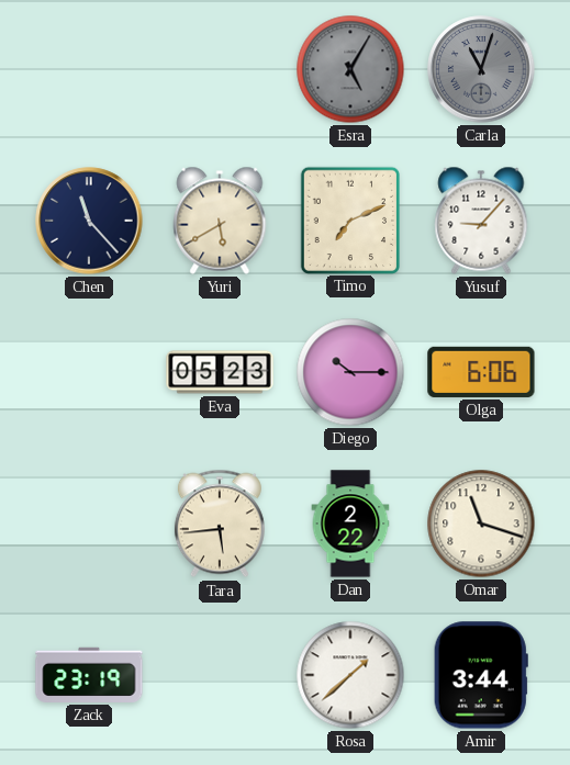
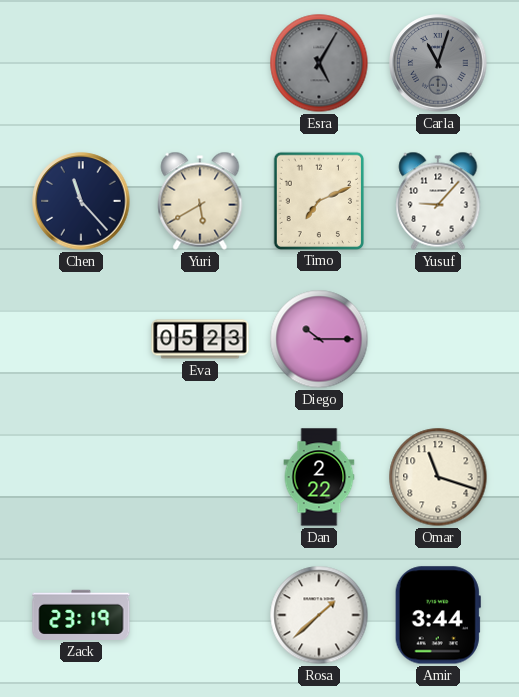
Olga: 6:06 -> none
Tara: 5:44 -> none
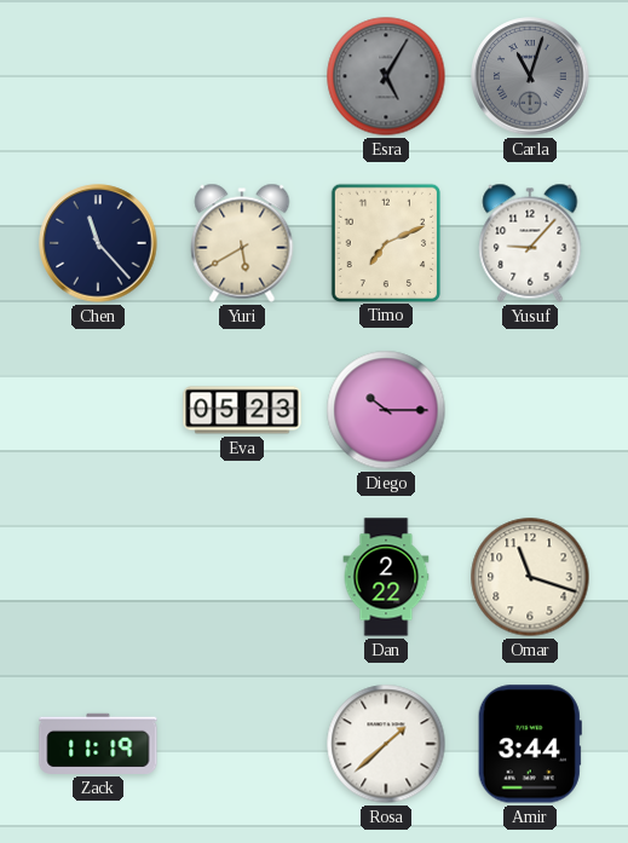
Zack: 23:19 -> 11:19
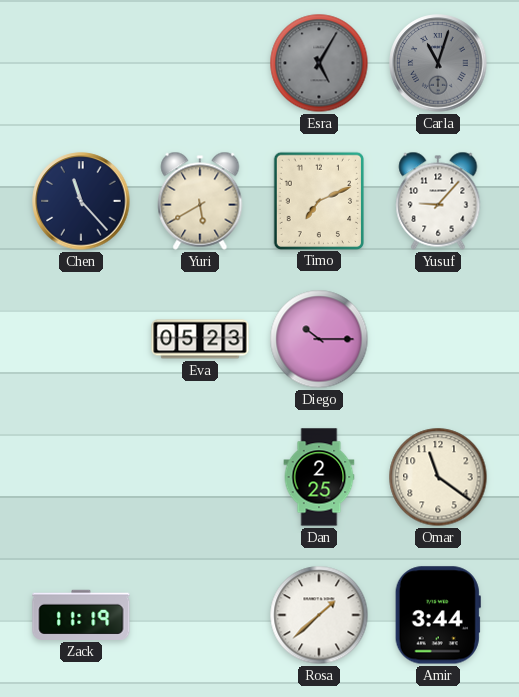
Dan: 2:22 -> 2:25
Omar: 11:18 -> 11:21
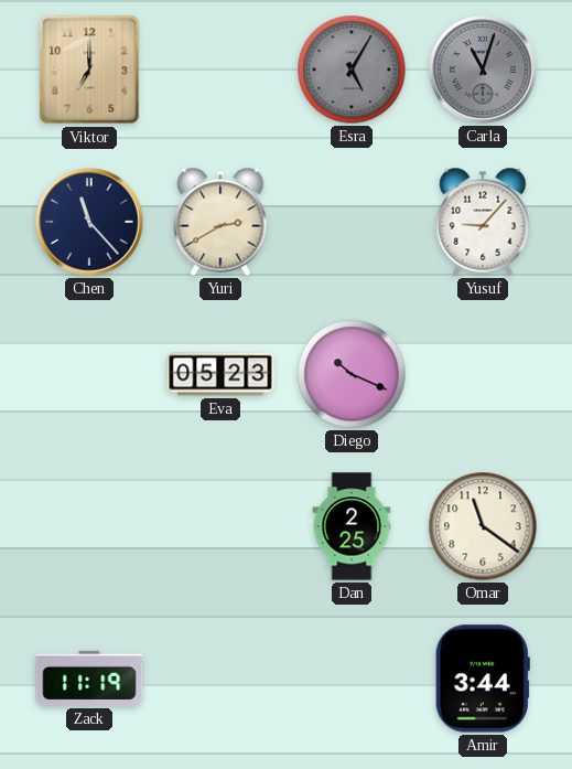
Viktor: none -> 7:00
Yuri: 5:40 -> 2:40
Timo: 7:11 -> none
Diego: 10:15 -> 10:19
Rosa: 1:38 -> none
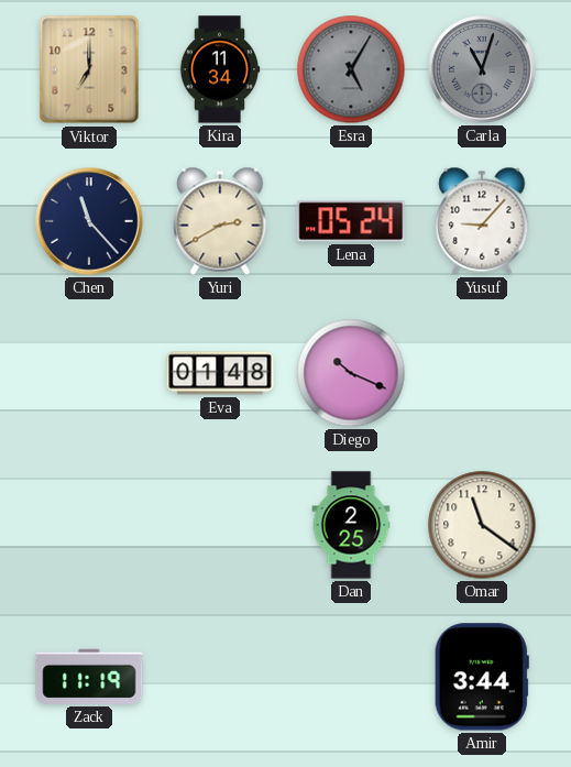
Kira: none -> 11:34
Lena: none -> 05:24
Eva: 05:23 -> 01:48
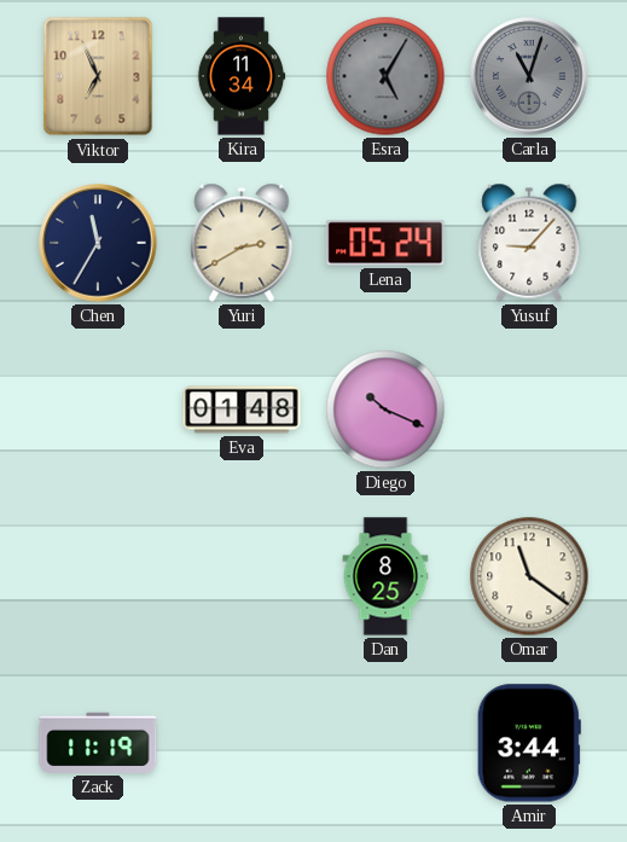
Viktor: 7:00 -> 6:56
Chen: 11:23 -> 11:35
Dan: 2:25 -> 8:25
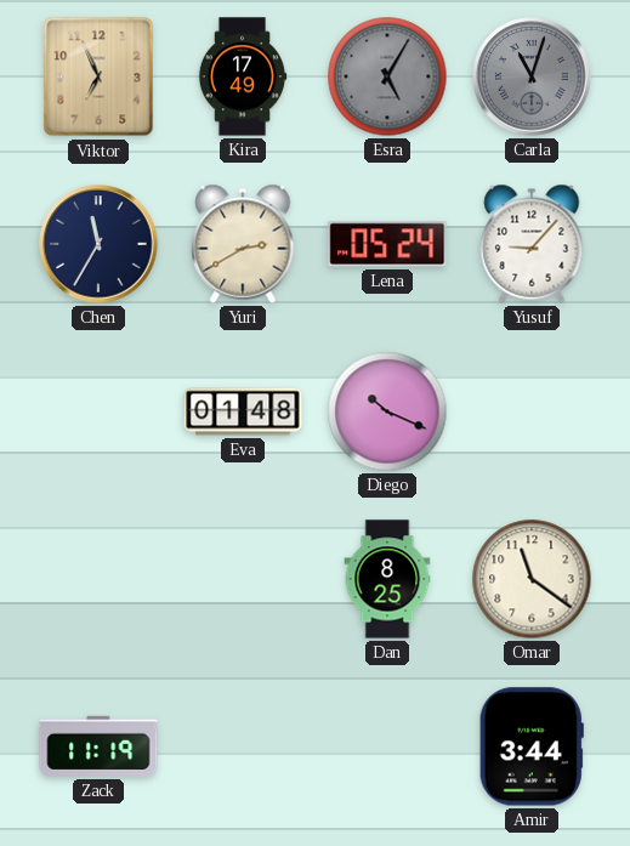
Kira: 11:34 -> 17:49
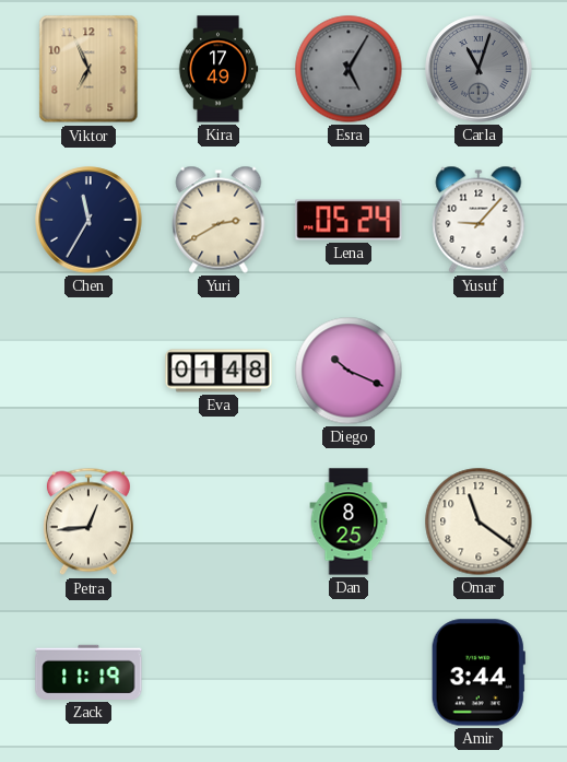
Petra: none -> 12:44
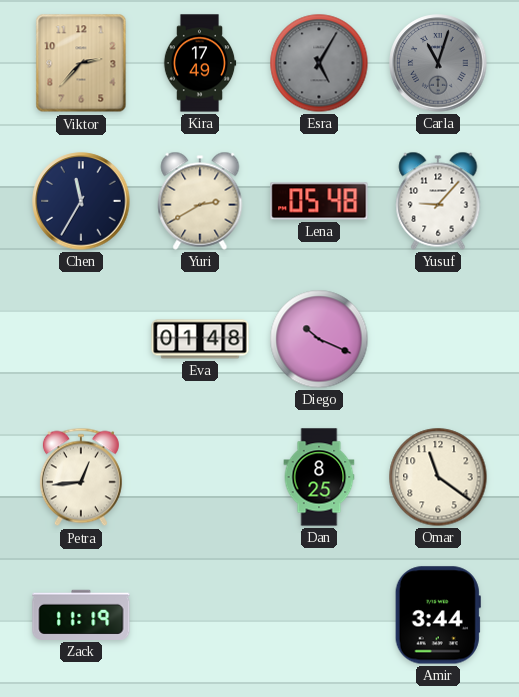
Viktor: 6:56 -> 2:37
Lena: 05:24 -> 05:48
